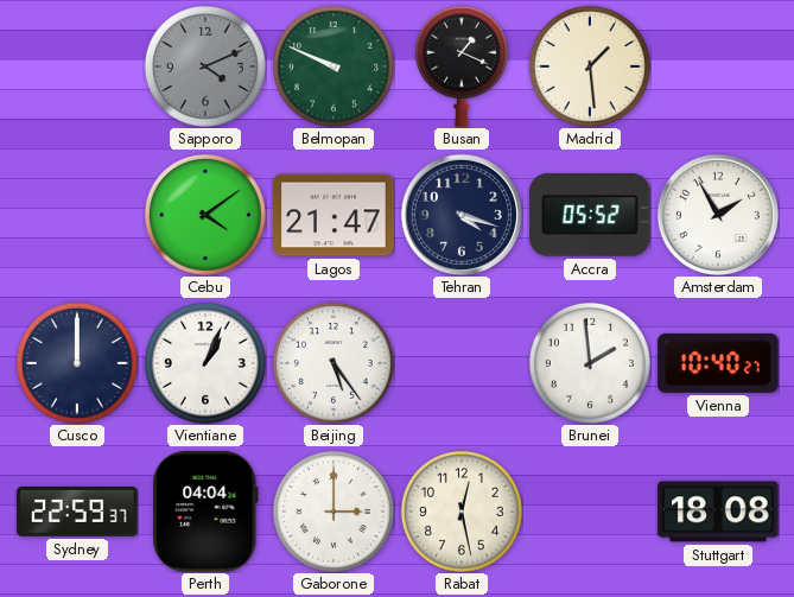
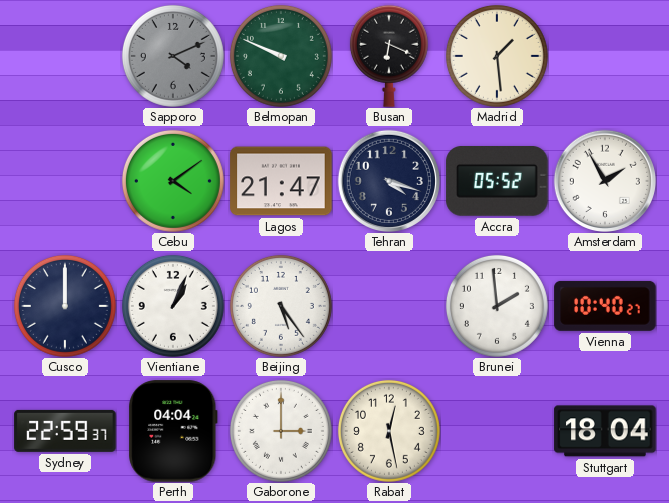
Busan: 1:19 -> 6:19
Stuttgart: 18:08 -> 18:04
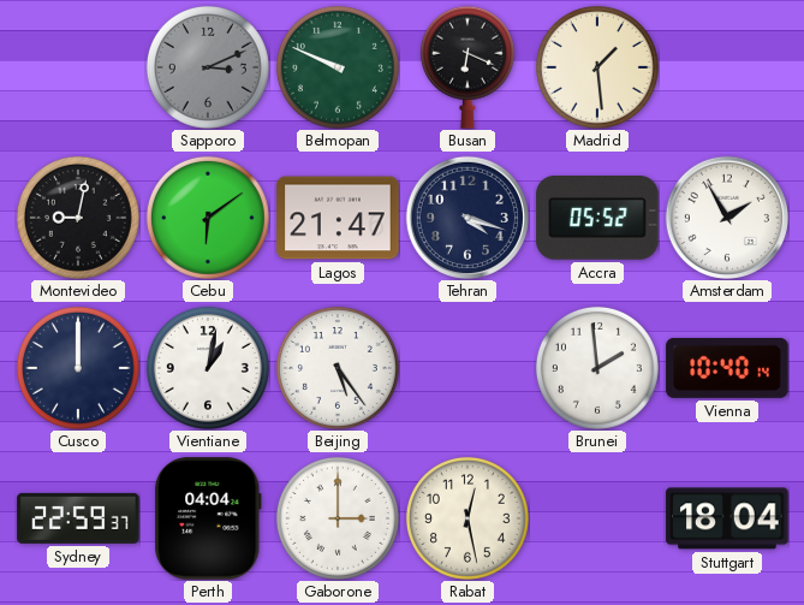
Sapporo: 4:11 -> 3:11
Montevideo: none -> 9:02
Cebu: 4:09 -> 6:09
Vientiane: 1:04 -> 1:02
Vienna: 10:40:27 -> 10:40:14
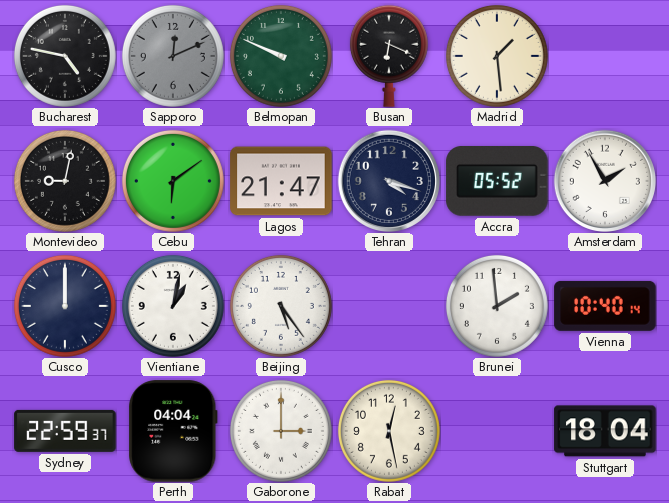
Bucharest: none -> 4:47
Sapporo: 3:11 -> 12:11
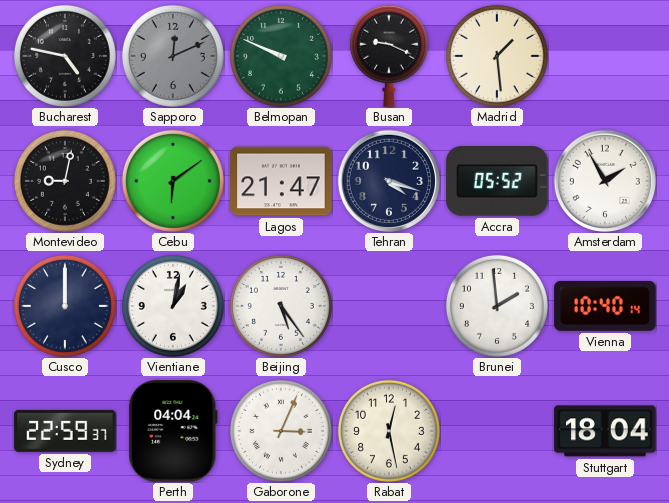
Busan: 6:19 -> 9:19
Gaborone: 3:00 -> 3:04
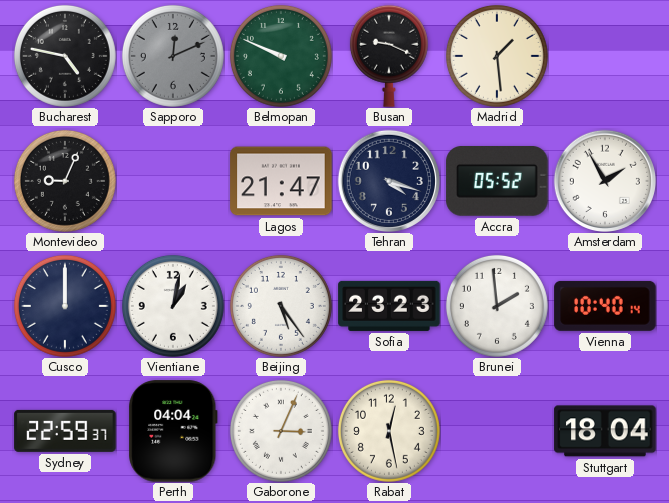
Montevideo: 9:02 -> 9:04
Cebu: 6:09 -> none
Sofia: none -> 23:23
